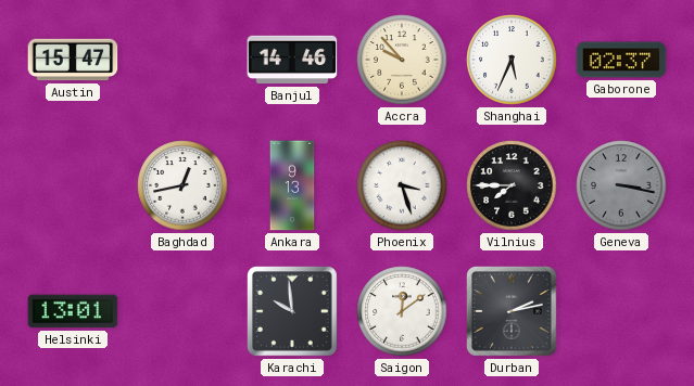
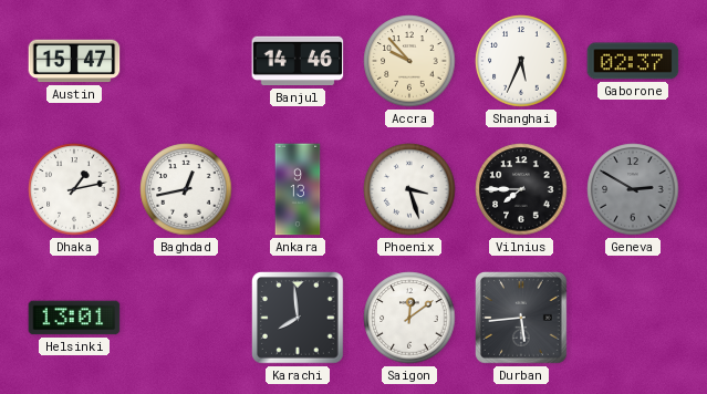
Dhaka: none -> 1:13
Geneva: 3:17 -> 2:50
Karachi: 9:59 -> 7:59
Durban: 2:13 -> 5:44
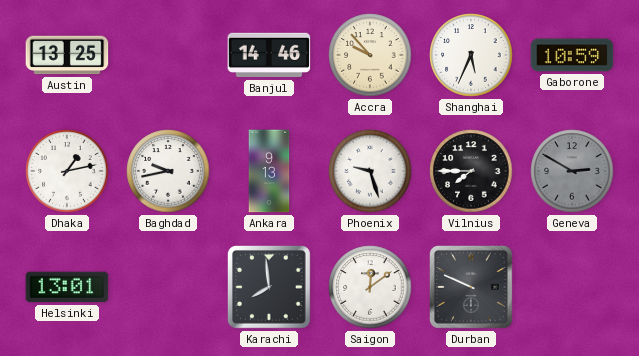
Austin: 15:47 -> 13:25
Gaborone: 02:37 -> 10:59
Baghdad: 12:43 -> 9:43
Phoenix: 3:27 -> 9:27
Durban: 5:44 -> 9:49
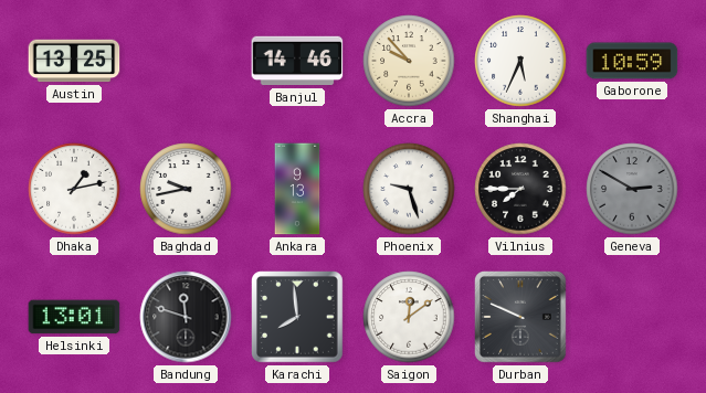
Bandung: none -> 11:48
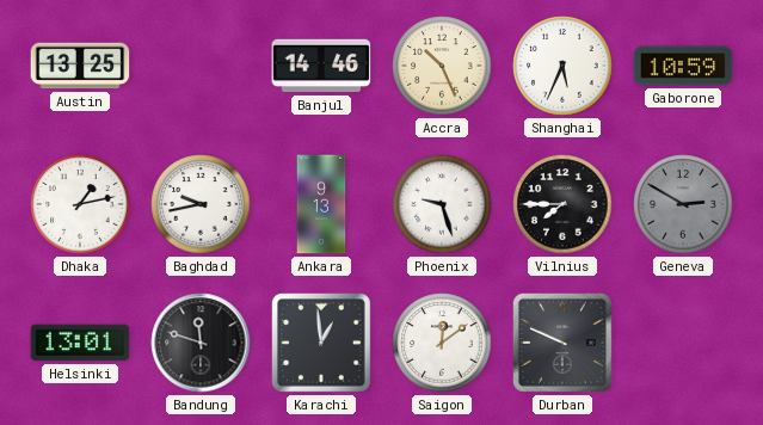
Accra: 9:53 -> 10:26
Karachi: 7:59 -> 12:59
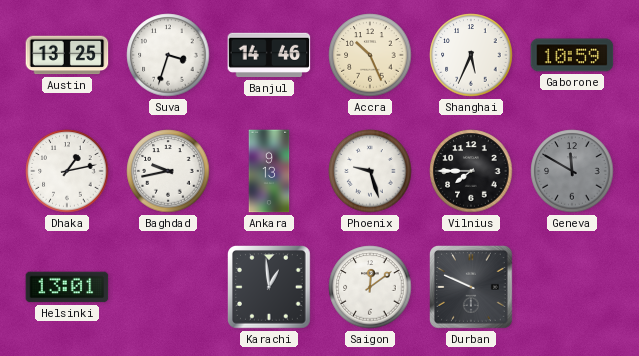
Suva: none -> 3:33
Geneva: 2:50 -> 11:50
Bandung: 11:48 -> none
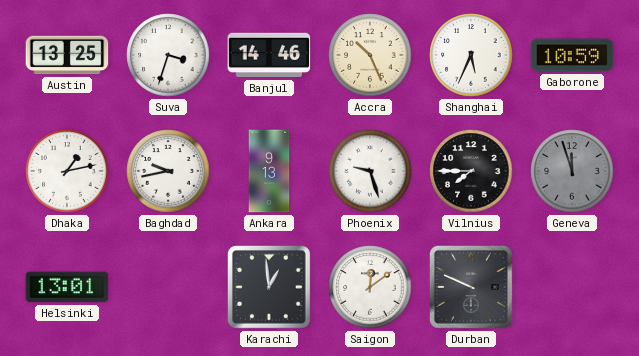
Geneva: 11:50 -> 11:57
